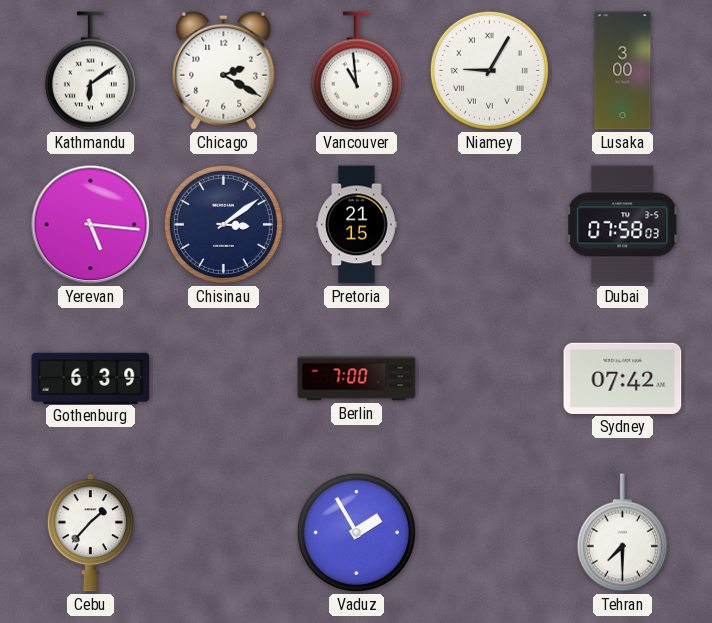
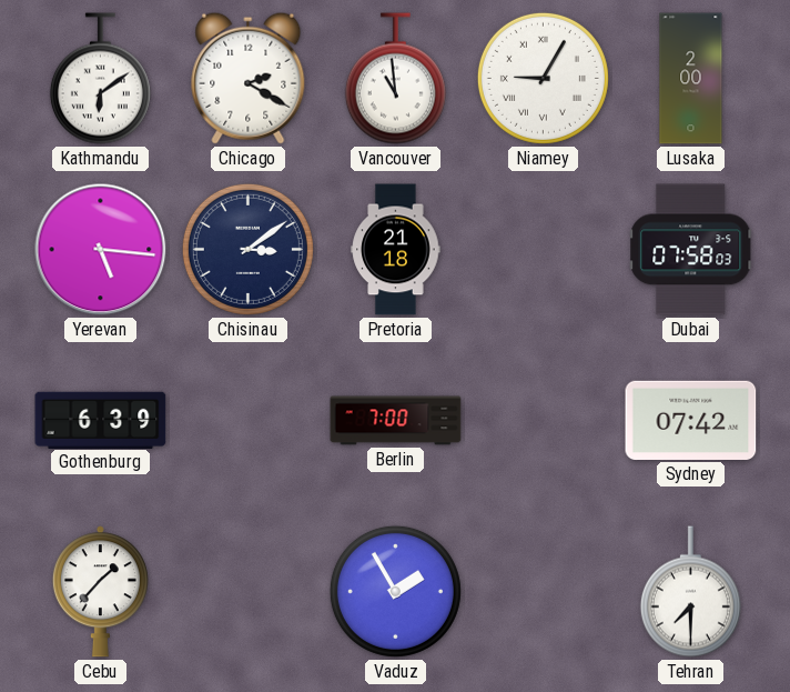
Lusaka: 3:00 -> 2:00
Pretoria: 21:15 -> 21:18
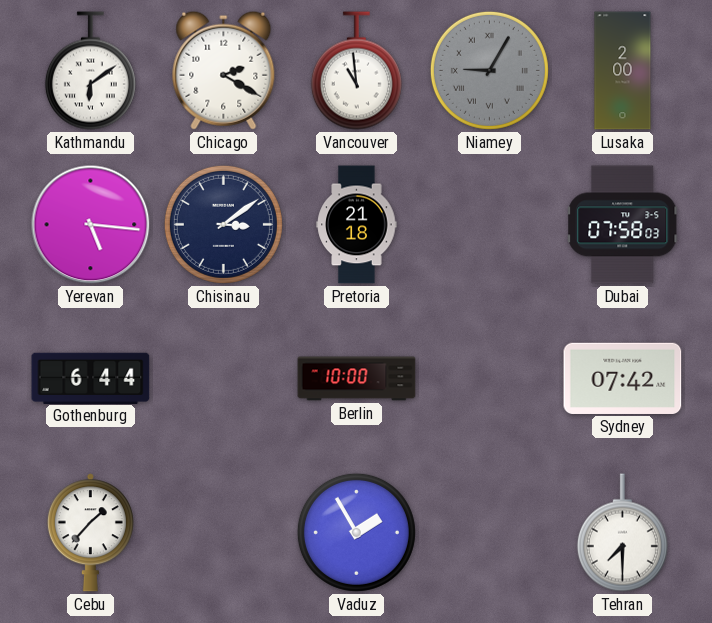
Niamey dial: white -> grey
Gothenburg: 6:39 -> 6:44
Berlin: 7:00 -> 10:00
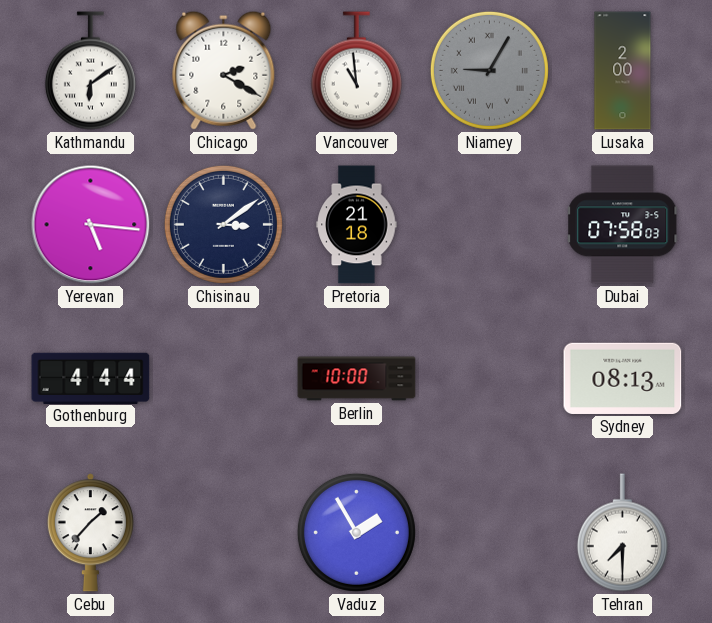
Gothenburg: 6:44 -> 4:44
Sydney: 07:42 -> 08:13
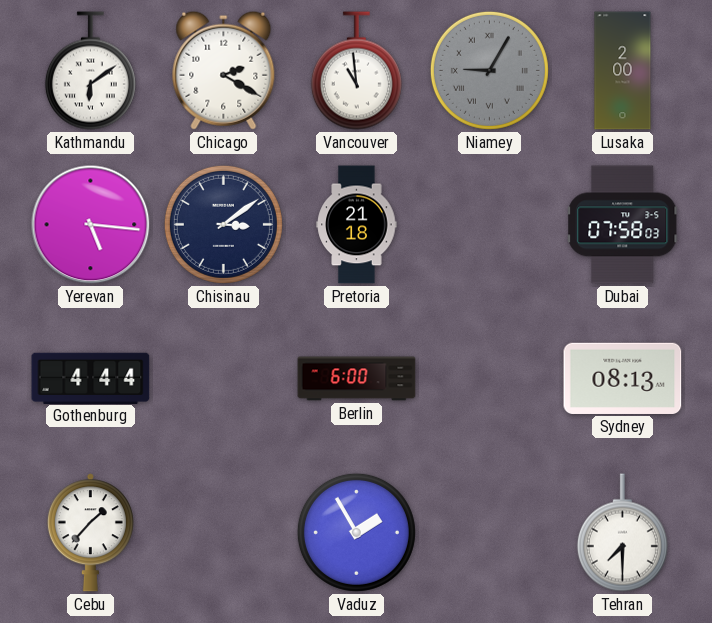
Berlin: 10:00 -> 6:00
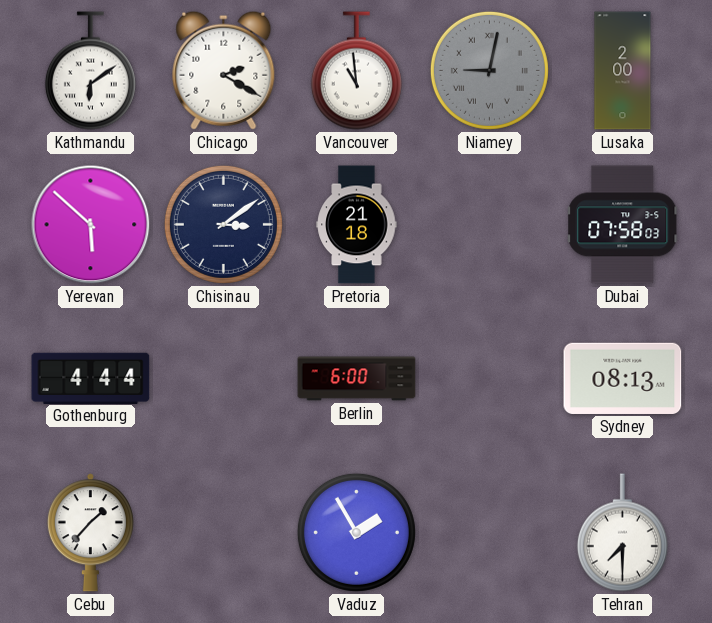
Niamey: 9:05 -> 9:02
Yerevan: 5:16 -> 5:52
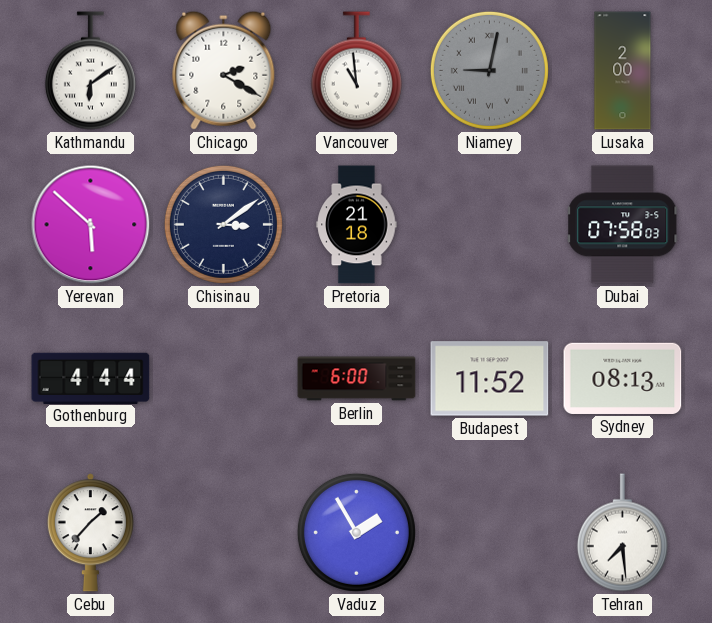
Budapest: none -> 11:52
Tehran: 7:30 -> 7:29
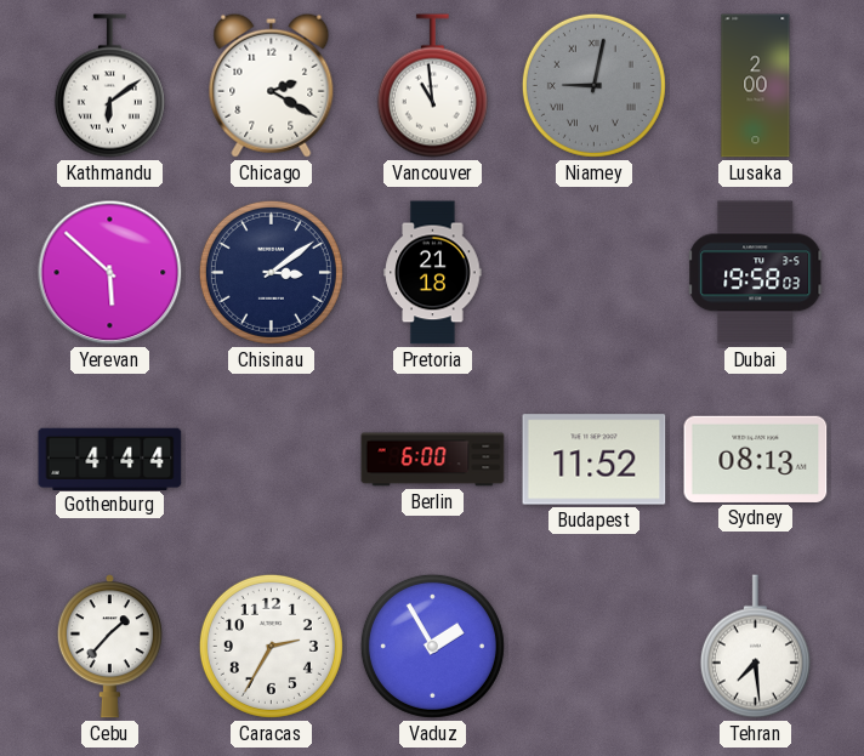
Dubai: 07:58 -> 19:58
Caracas: none -> 2:35
